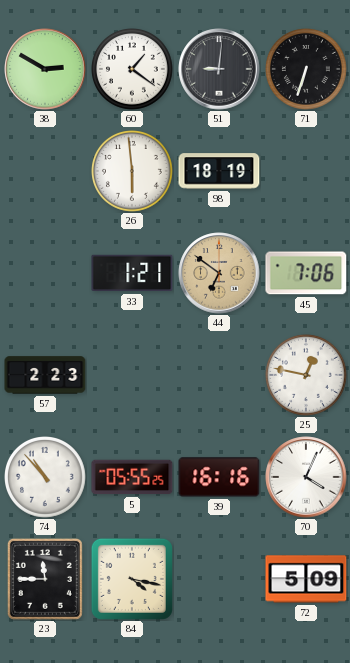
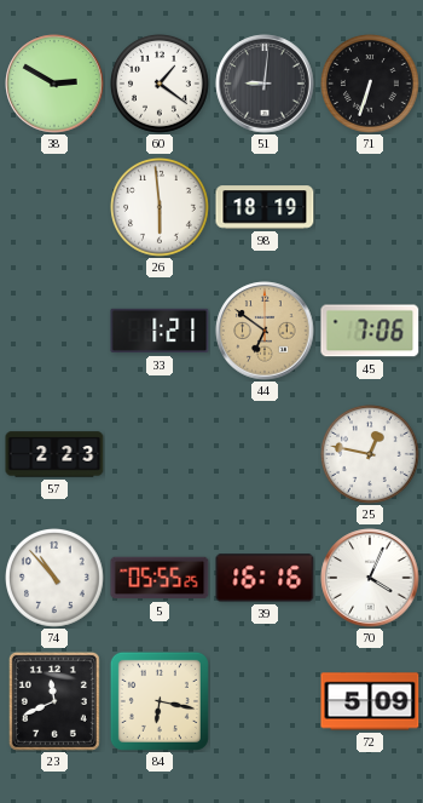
23: 11:45 -> 11:41
84: 4:17 -> 6:17
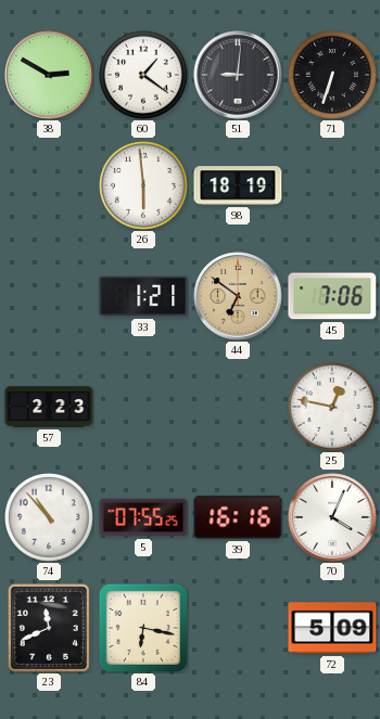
5: 05:55 -> 07:55
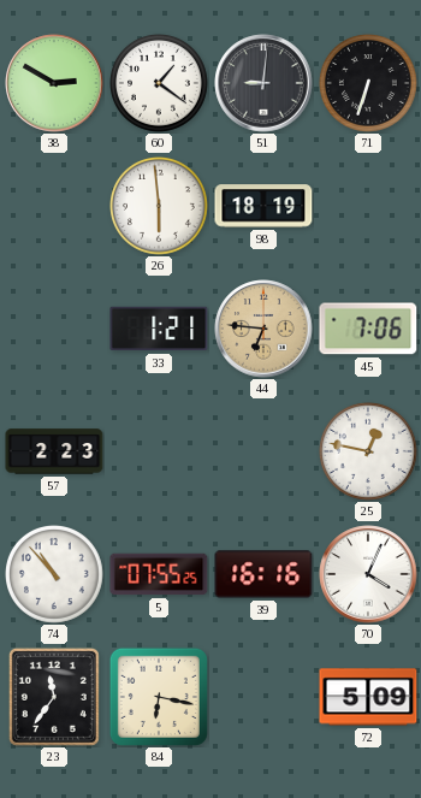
44: 6:51 -> 6:46
23: 11:41 -> 11:36
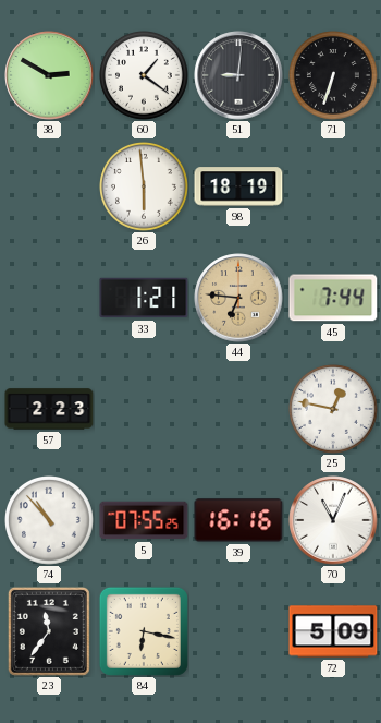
45: 7:06 -> 7:44
70: 4:04 -> 11:04
